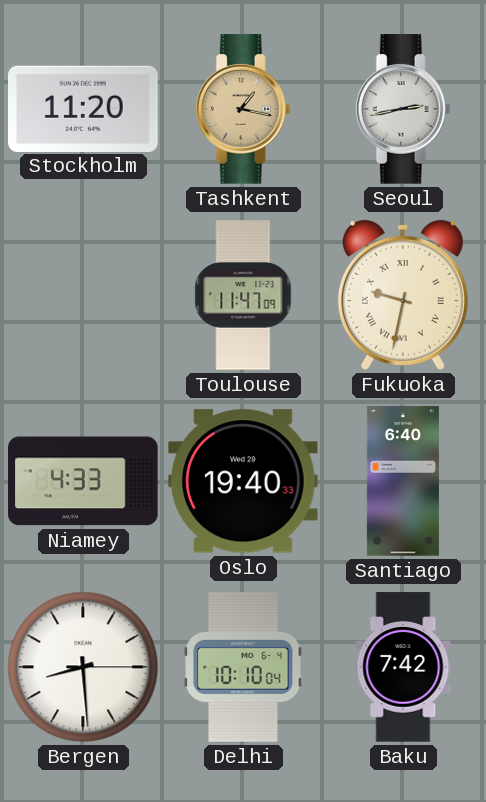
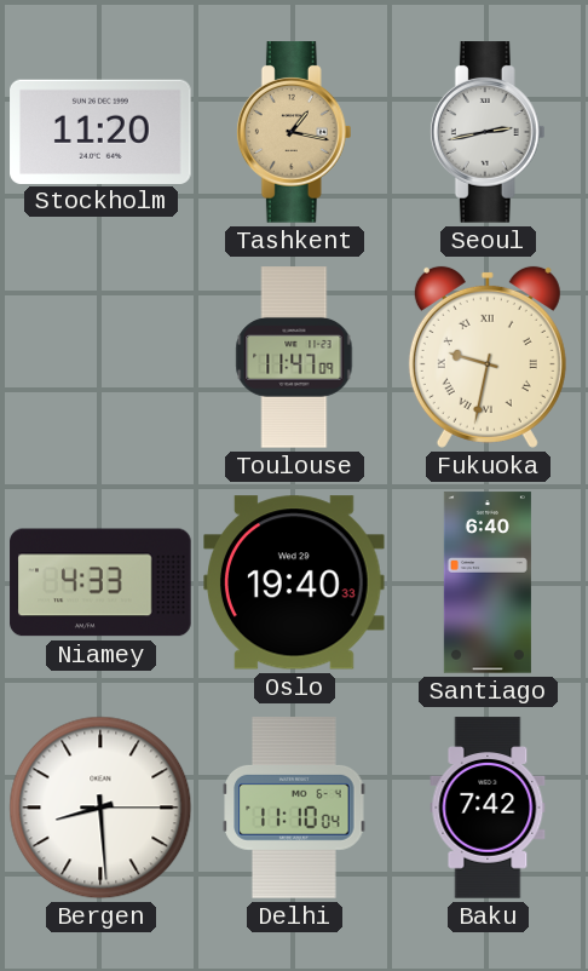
Delhi: 10:10 -> 11:10
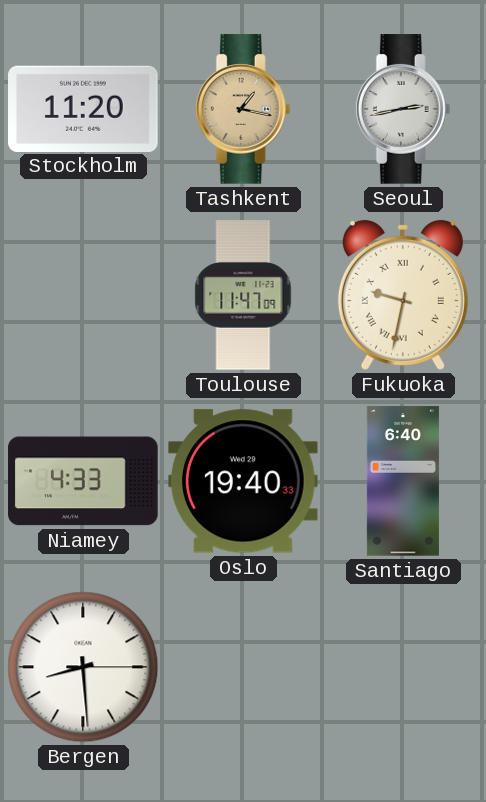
Delhi: 11:10 -> none
Baku: 7:42 -> none
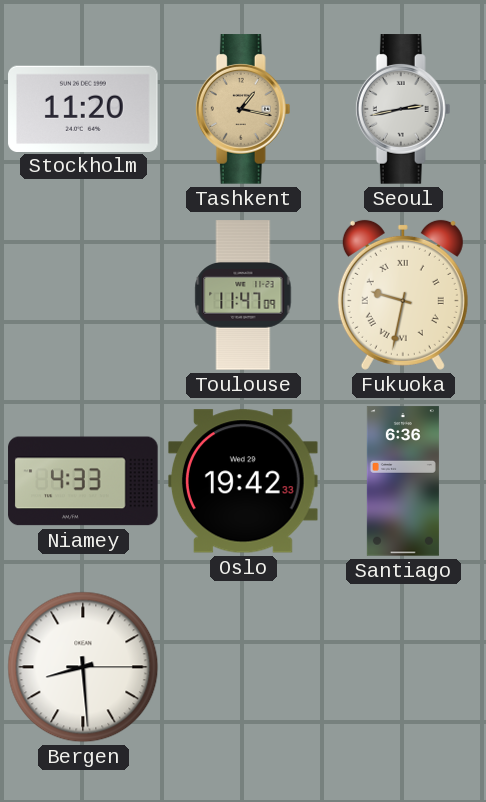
Oslo: 19:40 -> 19:42
Santiago: 6:40 -> 6:36
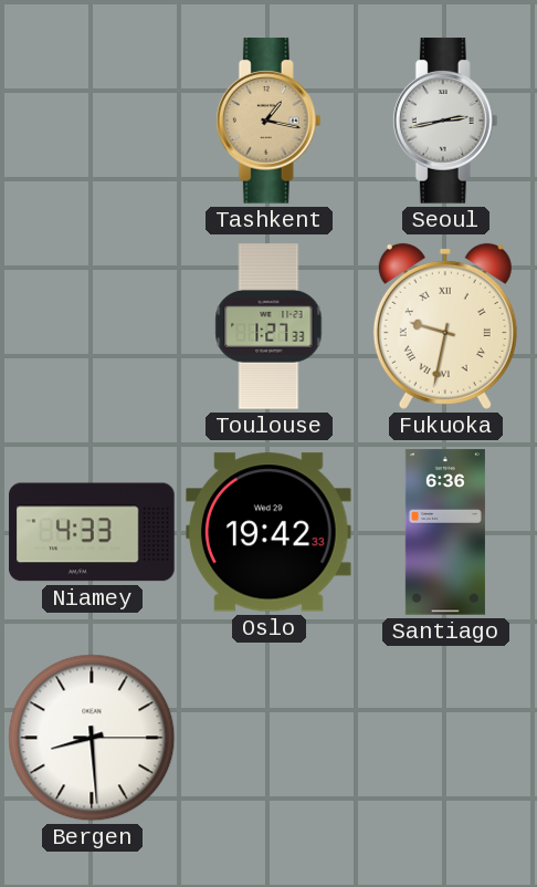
Stockholm: 11:20 -> none
Toulouse: 11:47 -> 1:27
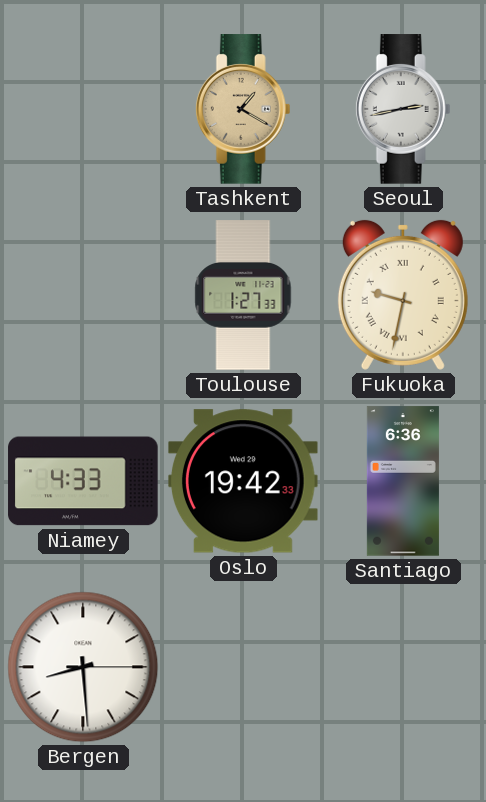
Tashkent: 1:17 -> 1:20
